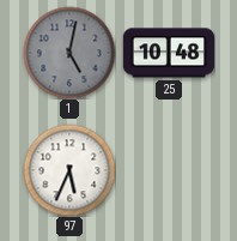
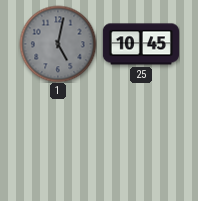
25: 10:48 -> 10:45
97: 5:34 -> none
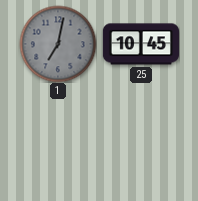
1: 5:02 -> 7:02
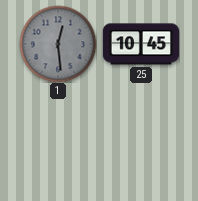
1: 7:02 -> 12:29
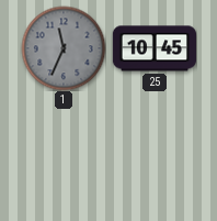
1: 12:29 -> 11:34
